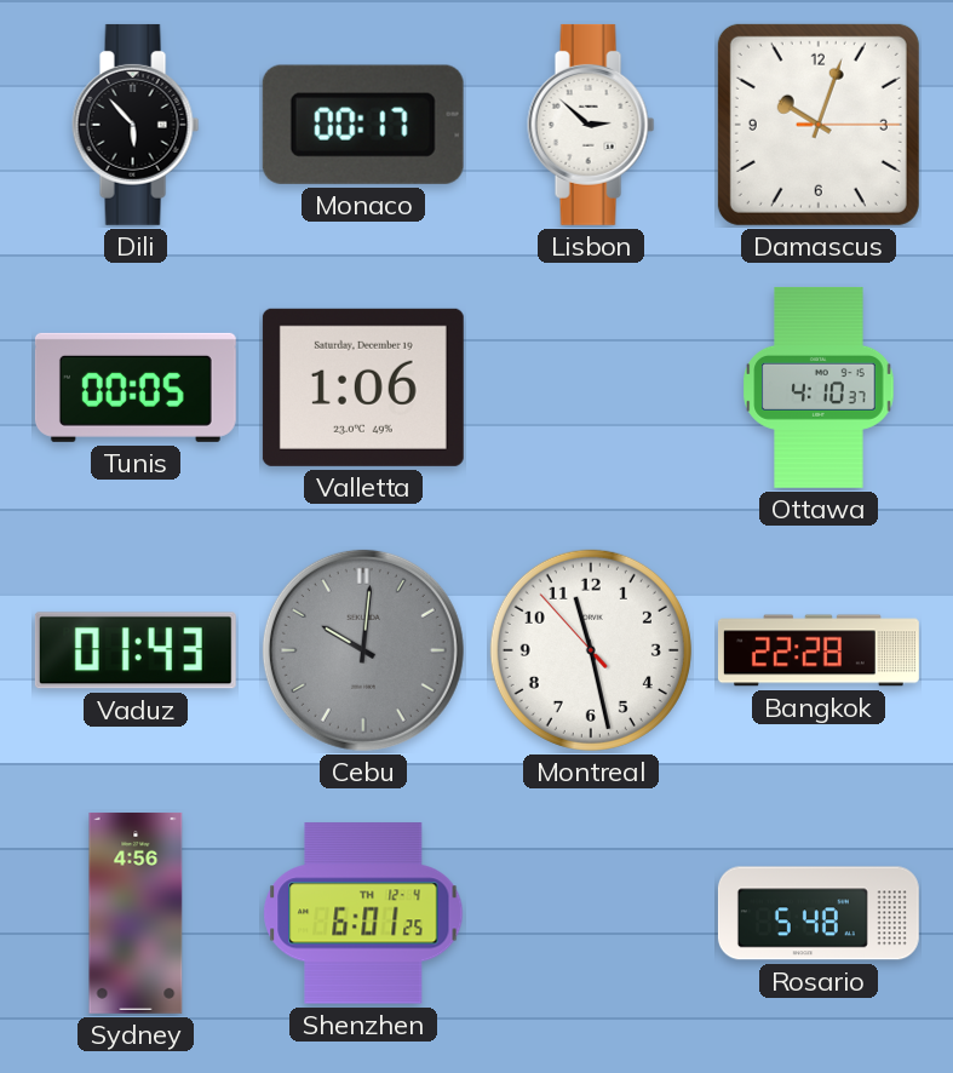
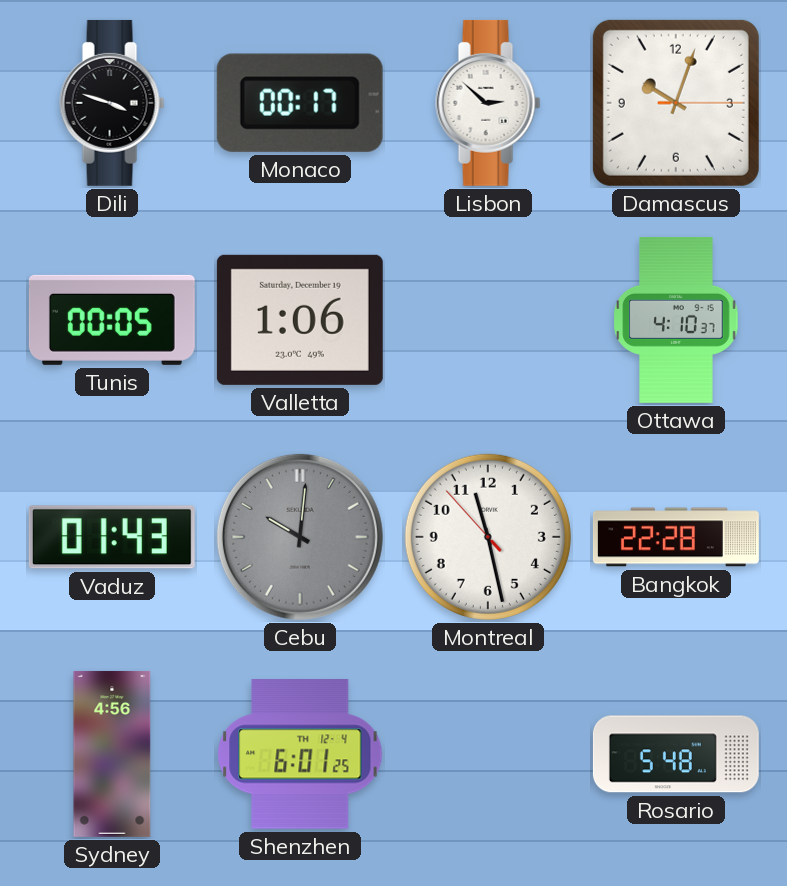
Dili: 5:53 -> 3:48
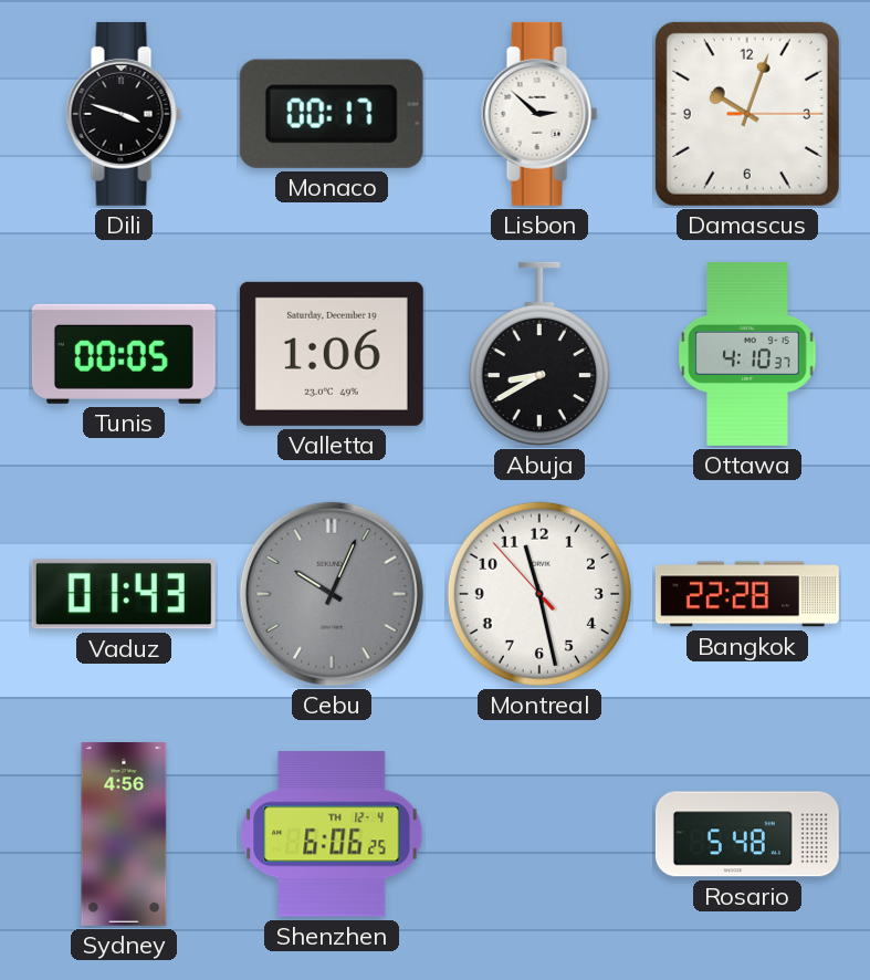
Abuja: none -> 8:40
Cebu: 10:01 -> 10:04
Shenzhen: 6:01 -> 6:06
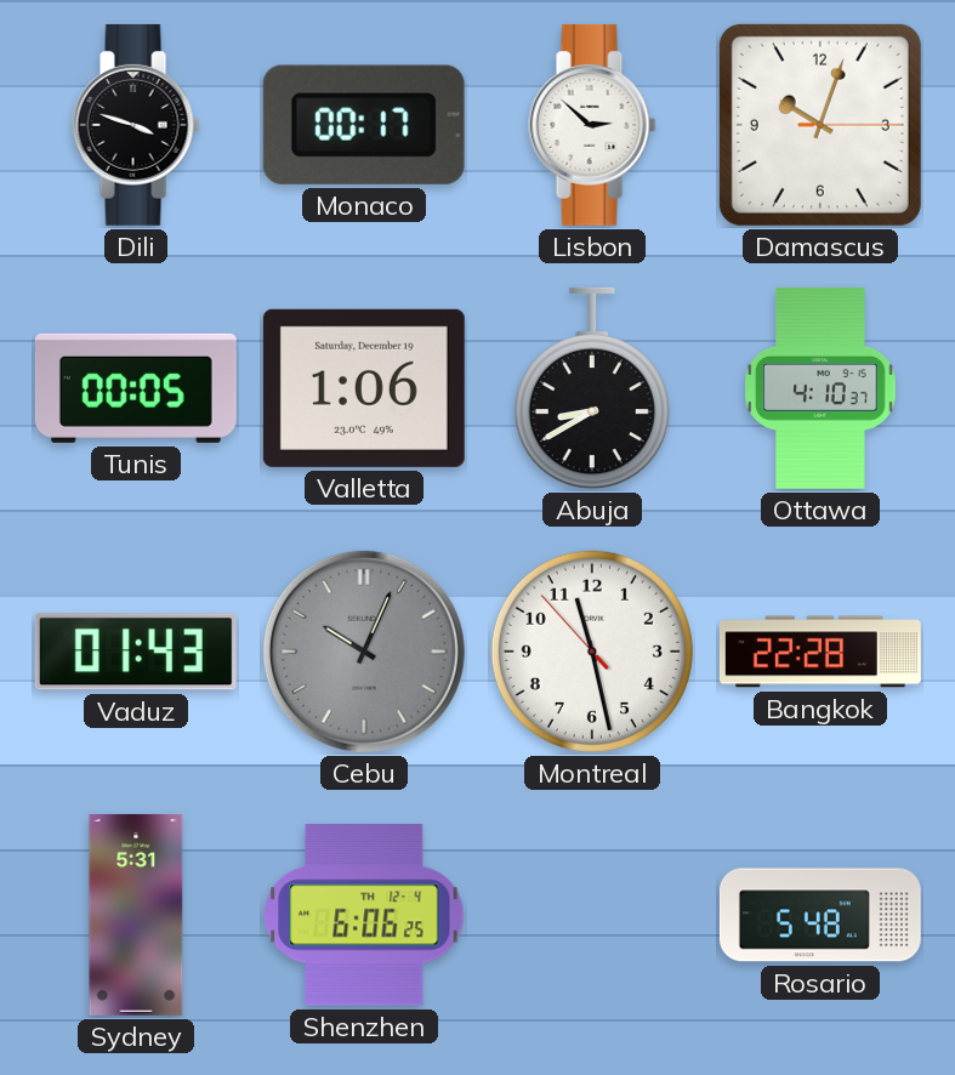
Sydney: 4:56 -> 5:31
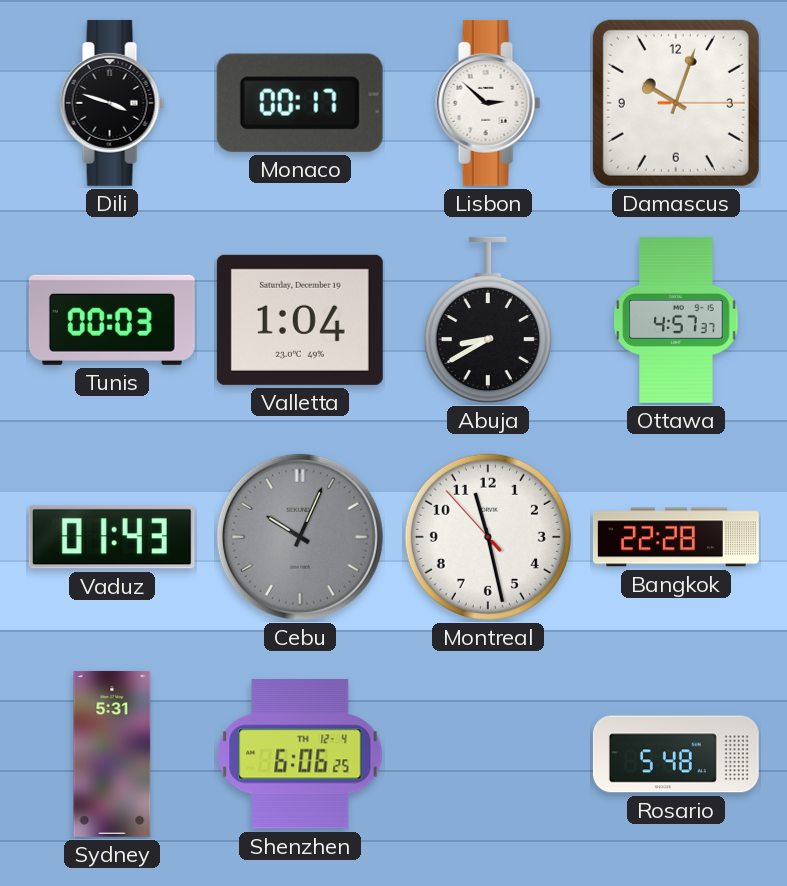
Tunis: 00:05 -> 00:03
Valletta: 1:06 -> 1:04
Ottawa: 4:10 -> 4:57
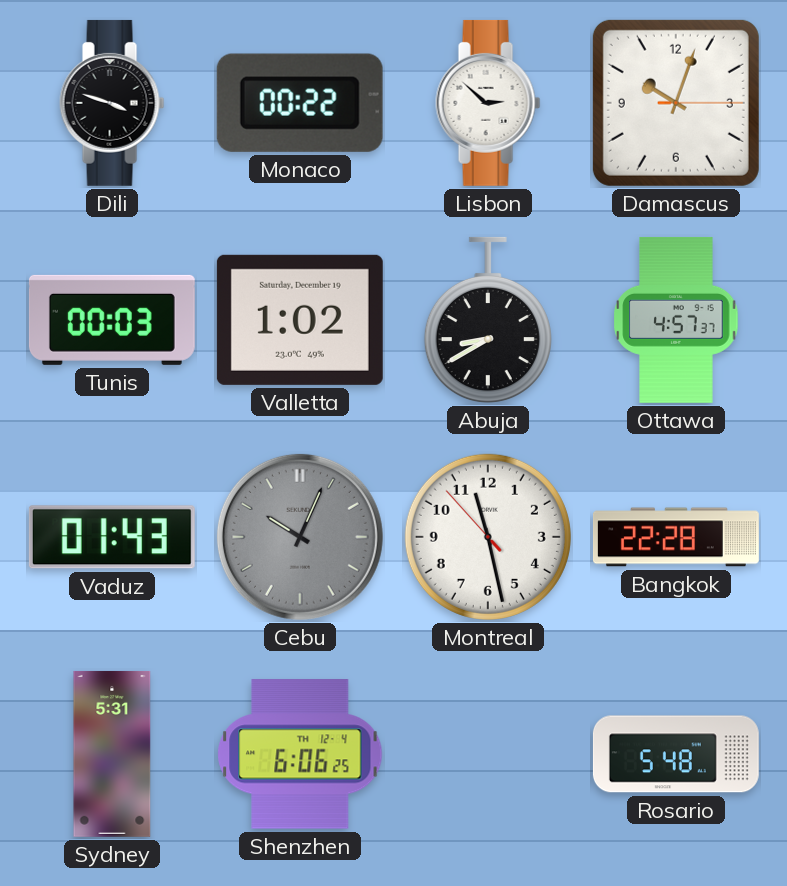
Monaco: 00:17 -> 00:22
Valletta: 1:04 -> 1:02
